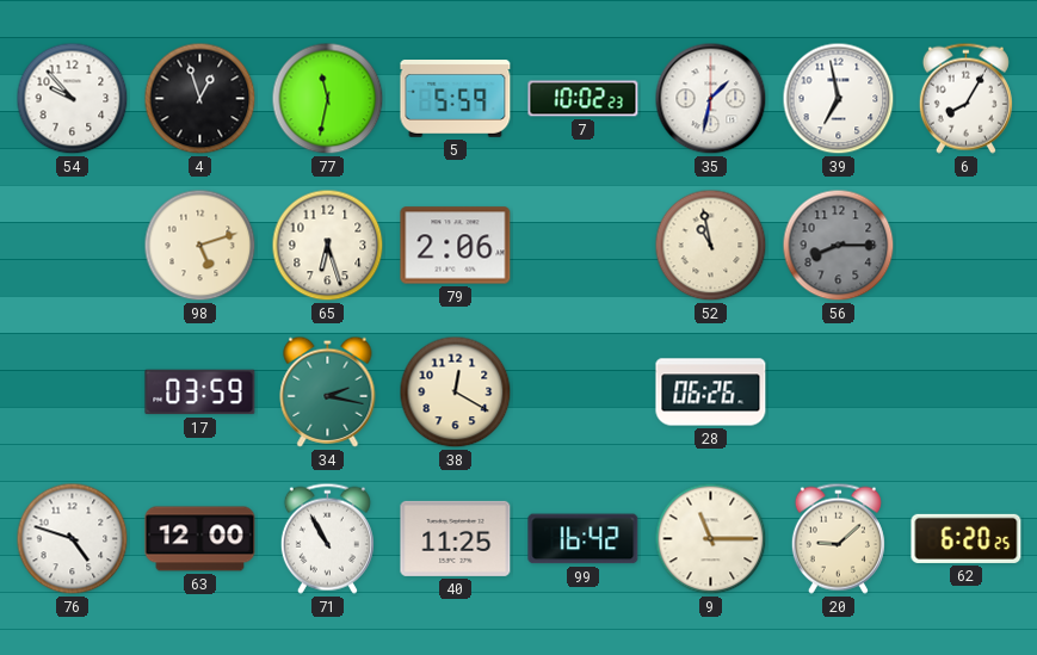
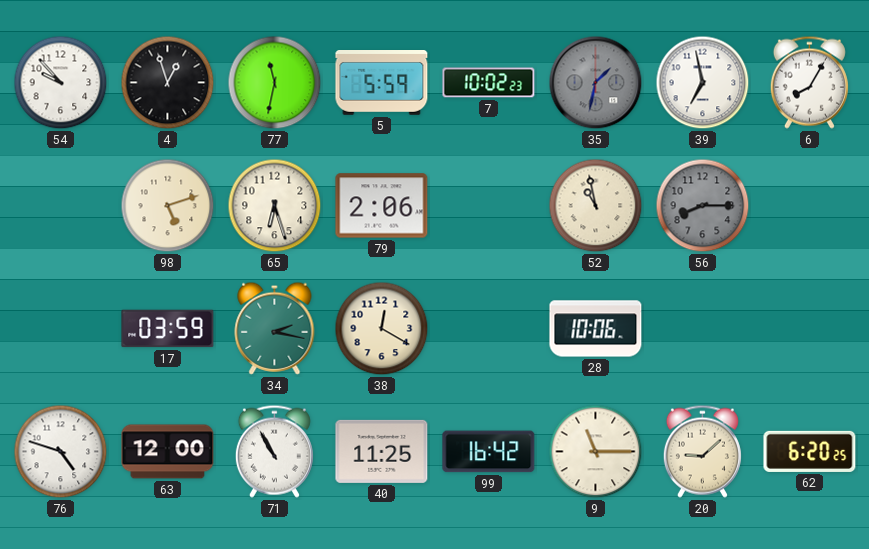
35 dial: white -> grey
28: 06:26 -> 10:06
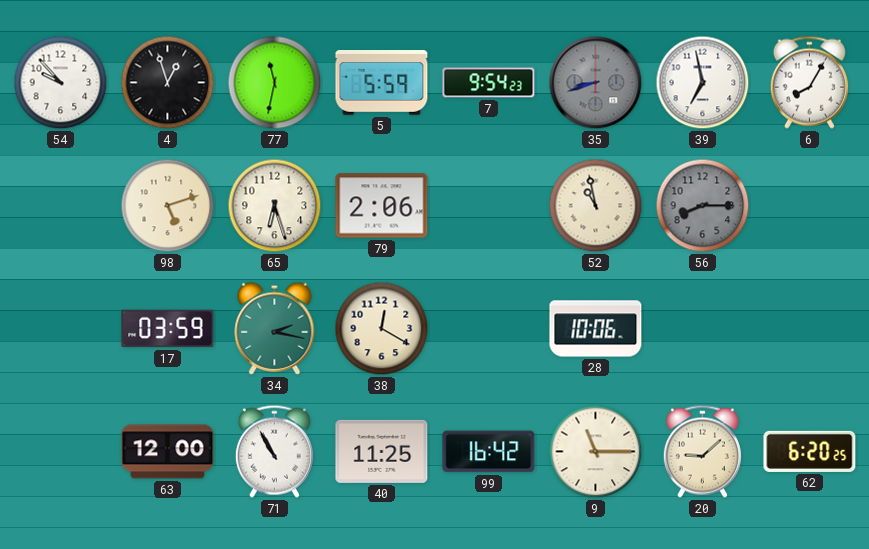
7: 10:02 -> 9:54
35: 1:32 -> 8:42
76: 4:48 -> none
